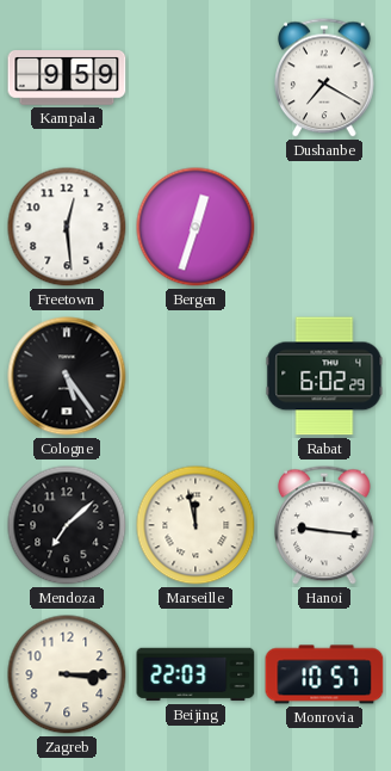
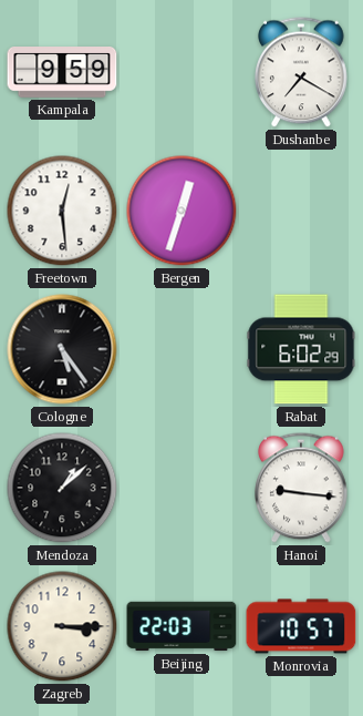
Mendoza: 7:08 -> 1:08
Marseille: 11:58 -> none
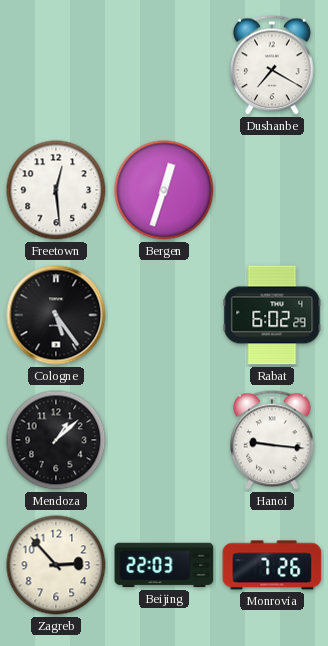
Kampala: 9:59 -> none
Zagreb: 3:15 -> 2:53
Monrovia: 10:57 -> 7:26
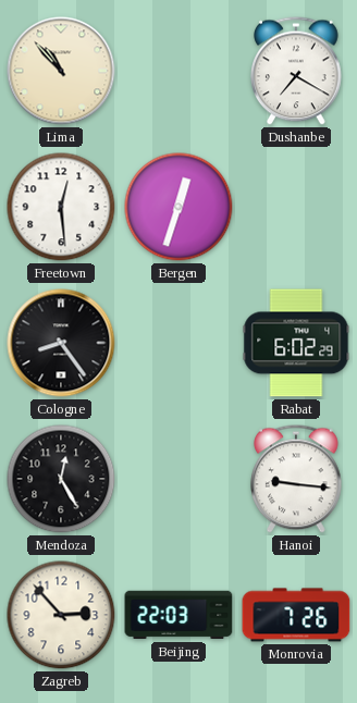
Lima: none -> 10:53
Cologne: 5:24 -> 8:24
Mendoza: 1:08 -> 12:25
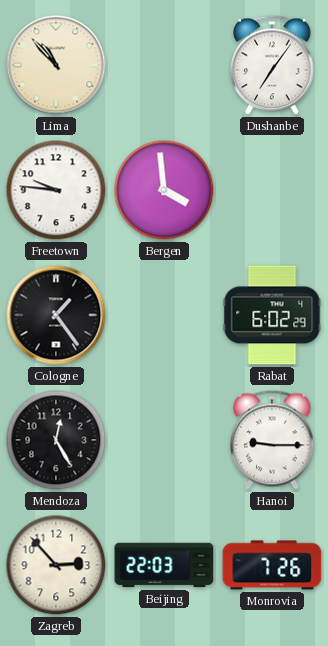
Dushanbe: 7:20 -> 7:06
Freetown: 12:29 -> 9:46
Bergen: 12:33 -> 3:59
Cologne: 8:24 -> 1:24
Hanoi: 9:16 -> 9:15
